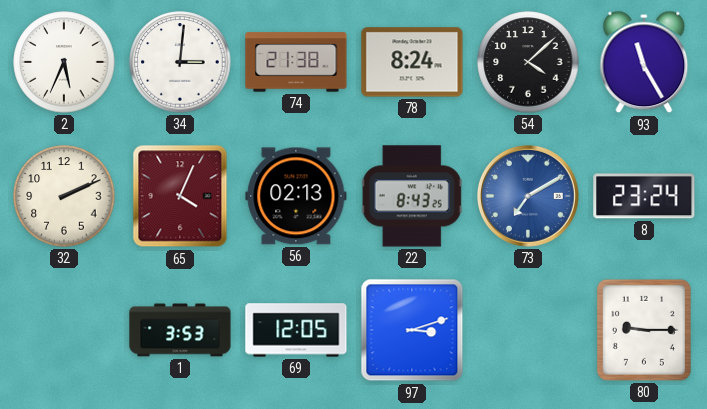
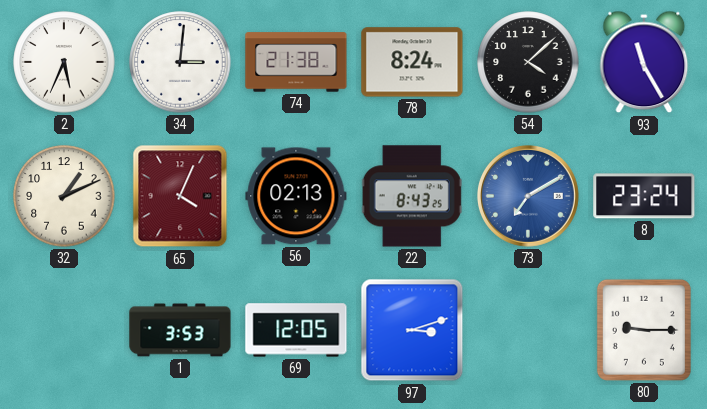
32: 2:11 -> 1:11
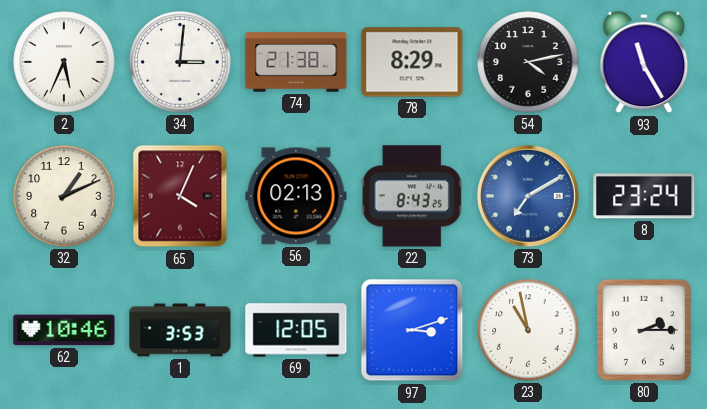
78: 8:24 -> 8:29
54: 4:08 -> 4:13
62: none -> 10:46
23: none -> 10:58
80: 9:15 -> 2:15
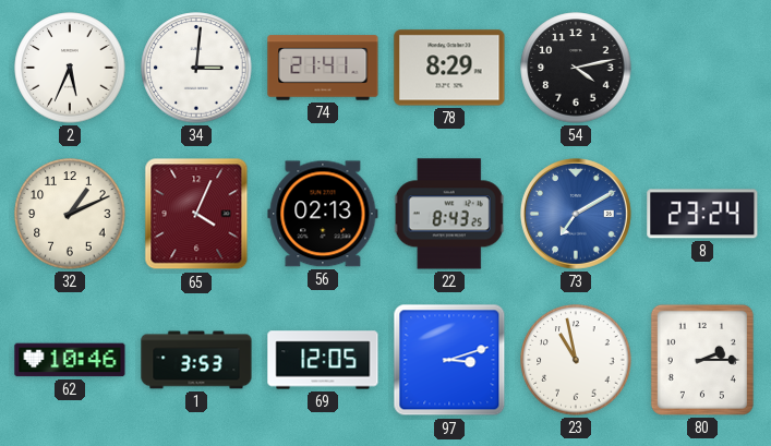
74: 21:38 -> 21:41
93: 11:25 -> none
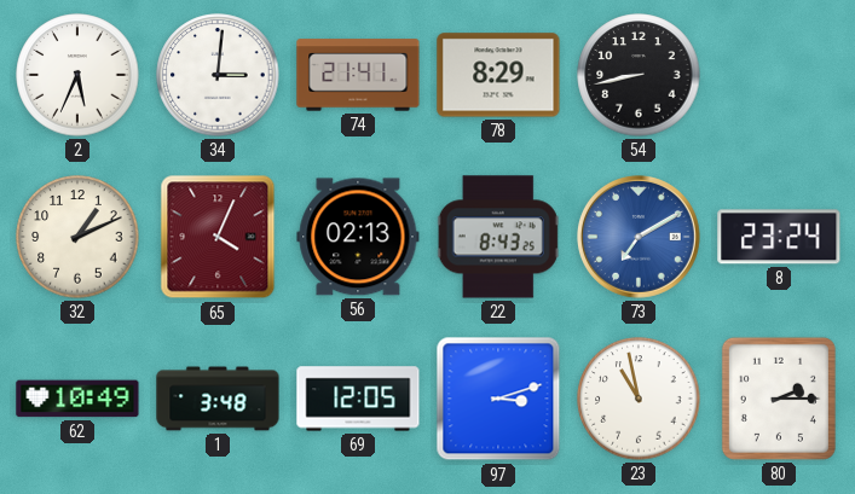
54: 4:13 -> 8:43
62: 10:46 -> 10:49
1: 3:53 -> 3:48
